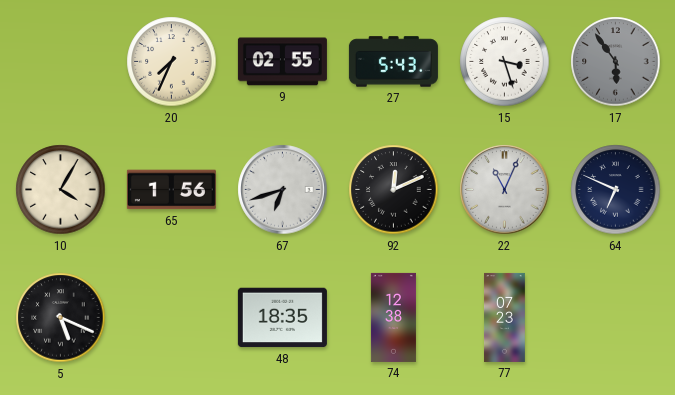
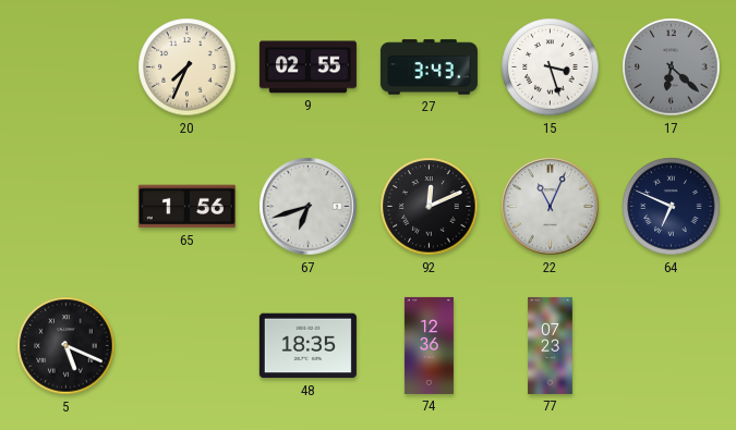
27: 5:43 -> 3:43
17: 5:54 -> 6:22
10: 4:05 -> none
74: 12:38 -> 12:36
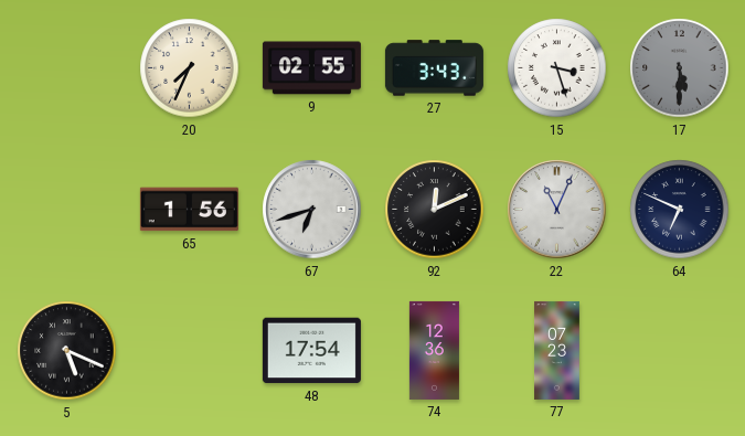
17: 6:22 -> 5:30
48: 18:35 -> 17:54
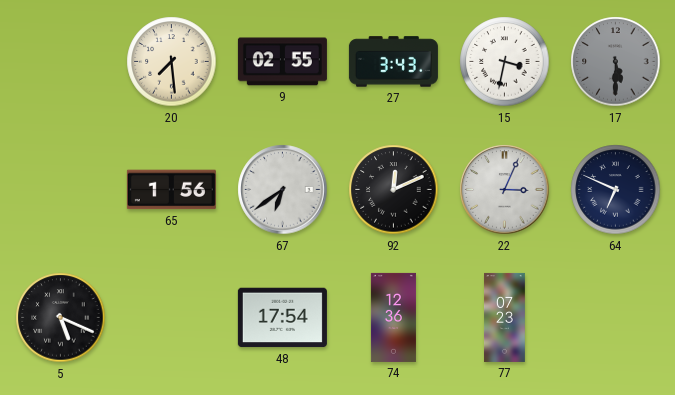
20: 7:34 -> 7:29
15: 3:27 -> 3:32
67: 6:42 -> 6:39
22: 11:04 -> 3:04
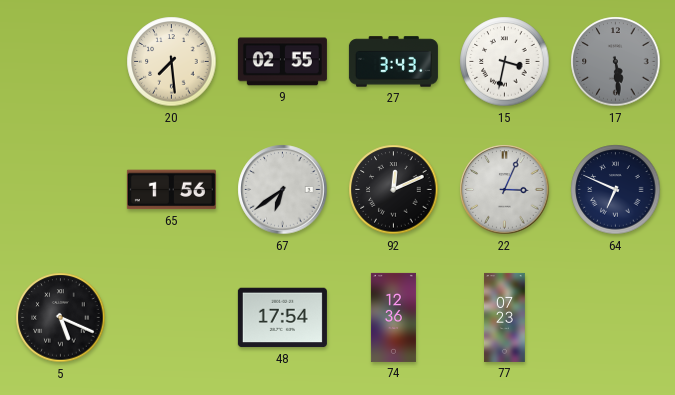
17: 5:30 -> 5:29
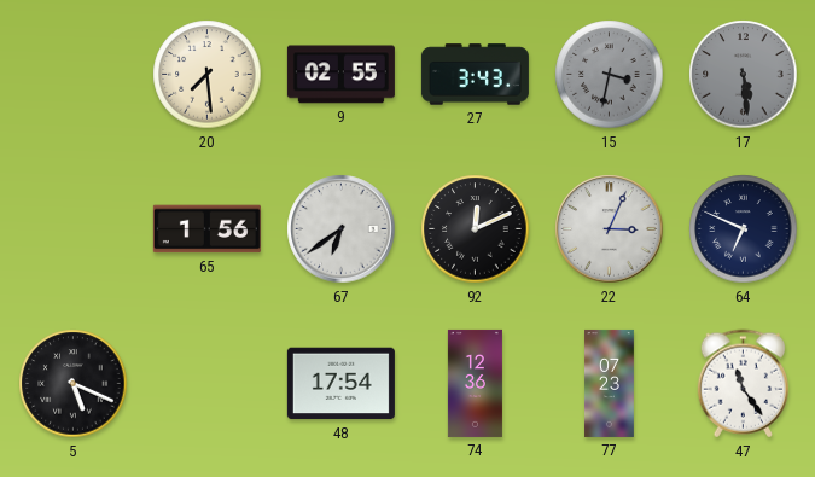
15 dial: white -> grey
47: none -> 11:24
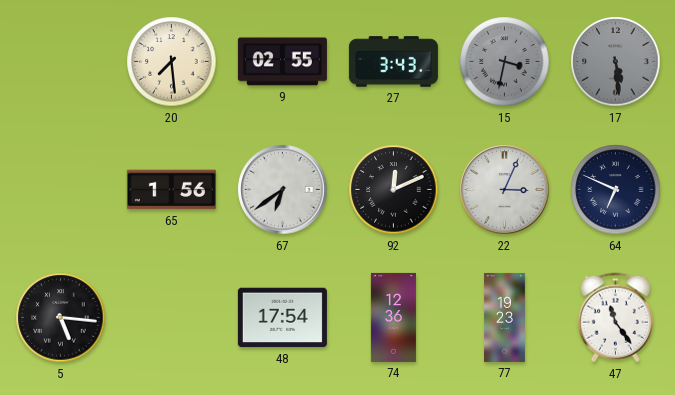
5: 5:19 -> 5:16
77: 07:23 -> 19:23
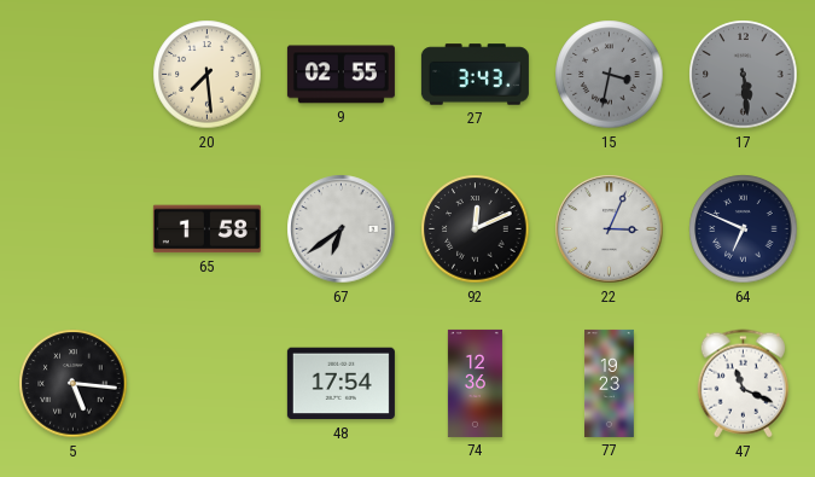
65: 1:56 -> 1:58
47: 11:24 -> 11:19
